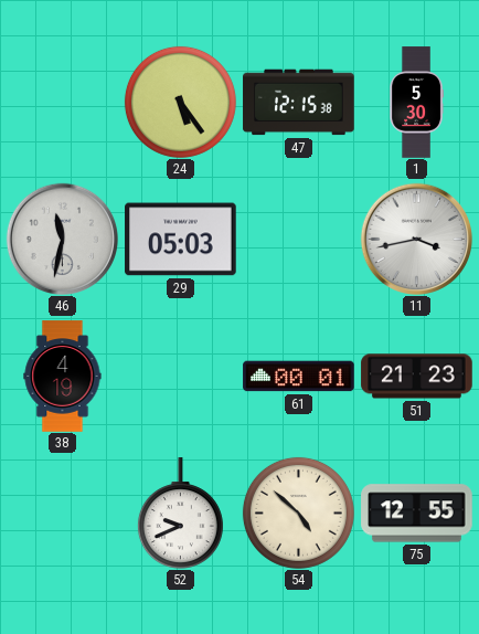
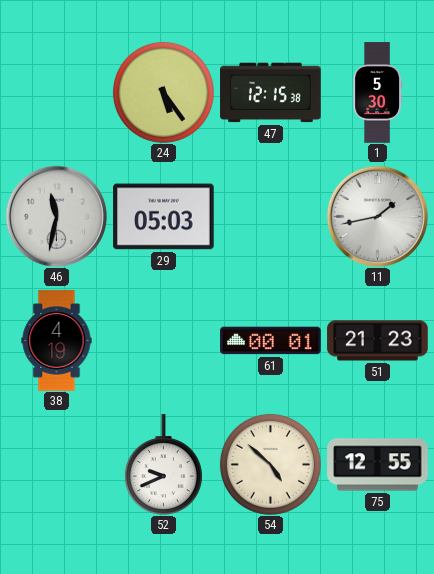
11: 3:43 -> 1:43
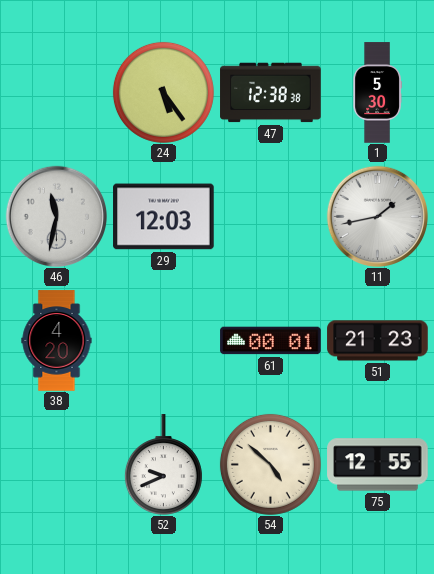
47: 12:15 -> 12:38
29: 05:03 -> 12:03
38: 4:19 -> 4:20
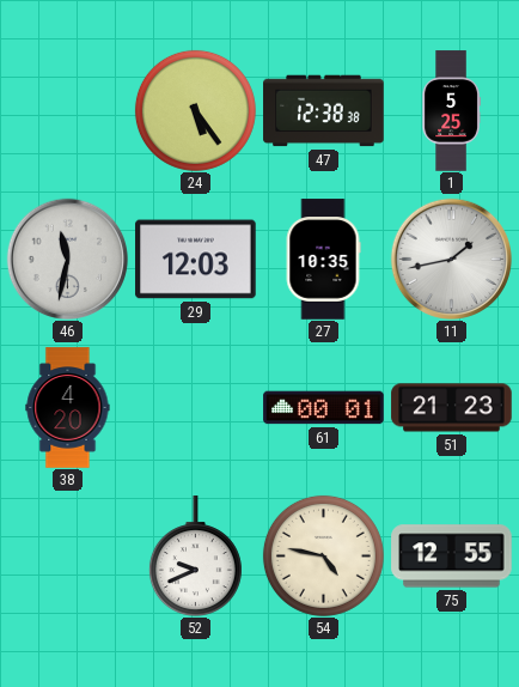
1: 5:30 -> 5:25
27: none -> 10:35
54: 4:52 -> 4:47
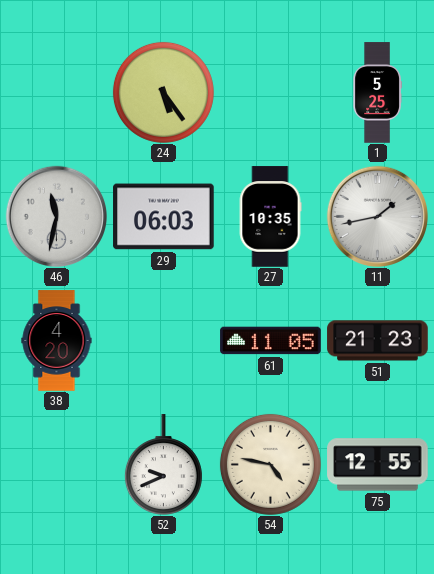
47: 12:38 -> none
29: 12:03 -> 06:03
61: 00:01 -> 11:05
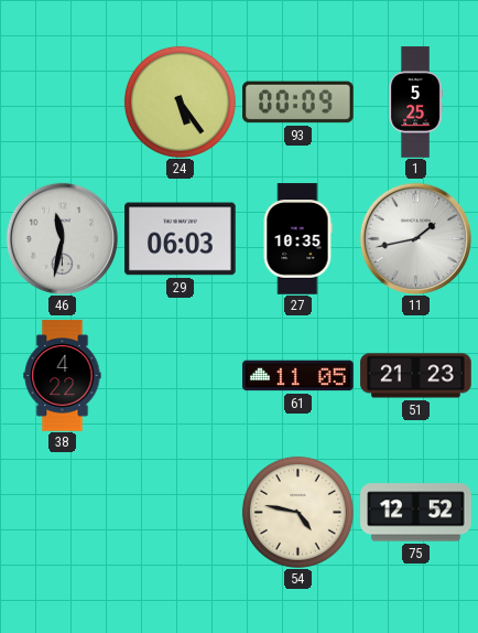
93: none -> 00:09
38: 4:20 -> 4:22
52: 9:41 -> none
75: 12:55 -> 12:52
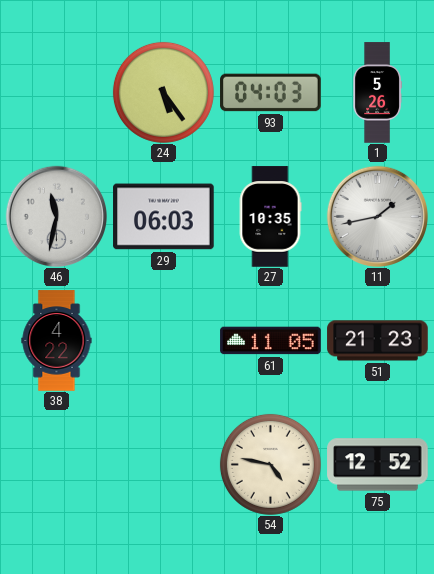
93: 00:09 -> 04:03
1: 5:25 -> 5:26
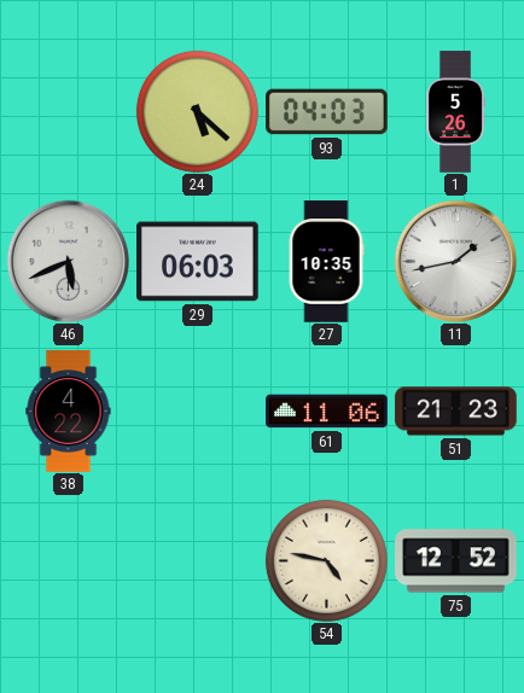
24: 5:24 -> 5:22
46: 11:32 -> 5:41
61: 11:05 -> 11:06
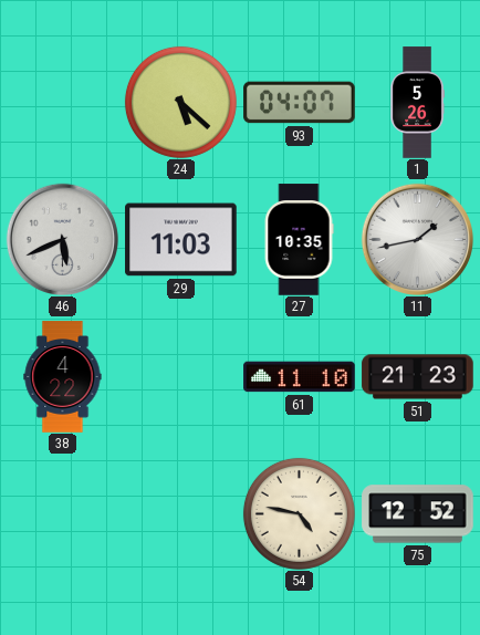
93: 04:03 -> 04:07
29: 06:03 -> 11:03
61: 11:06 -> 11:10
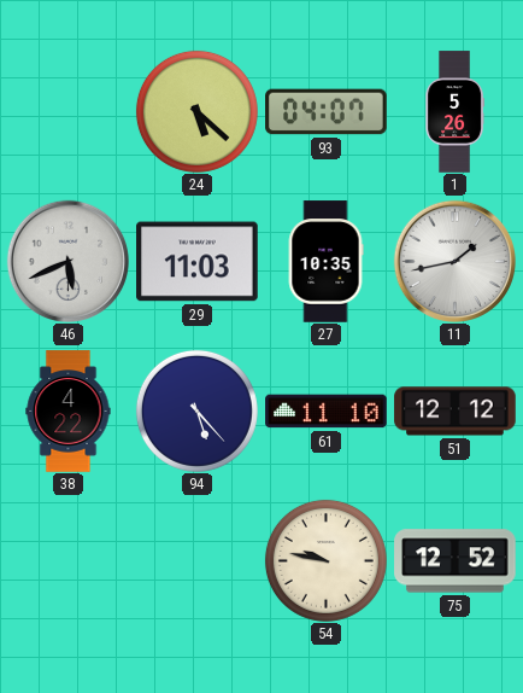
94: none -> 5:23
51: 21:23 -> 12:12
54: 4:47 -> 9:47
